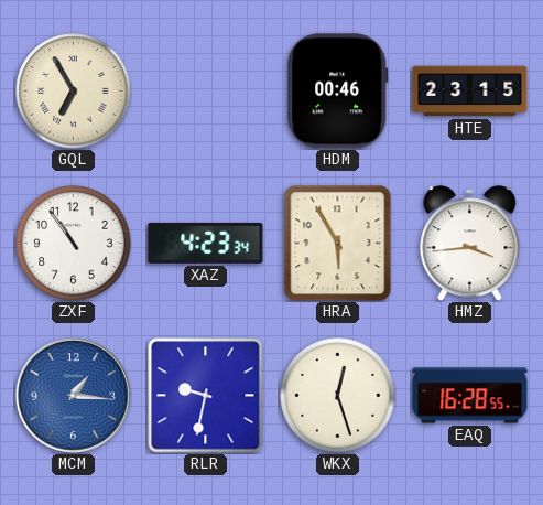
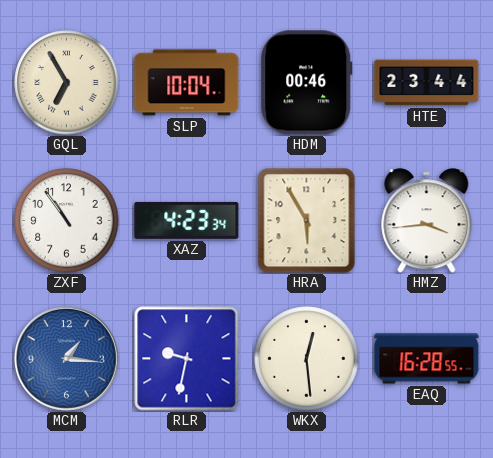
SLP: none -> 10:04
HTE: 23:15 -> 23:44
WKX: 12:27 -> 12:29
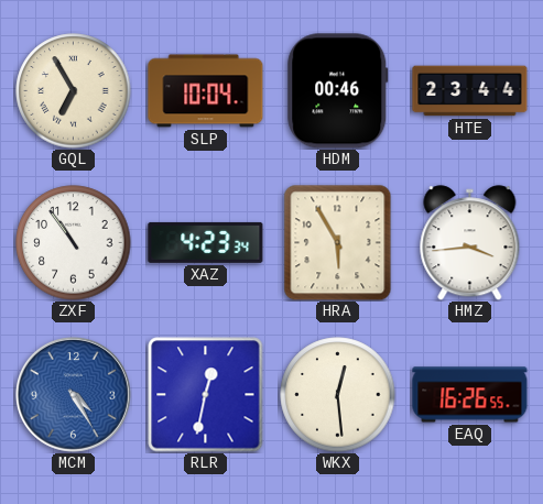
MCM: 1:16 -> 4:25
RLR: 9:32 -> 12:32
EAQ: 16:28 -> 16:26
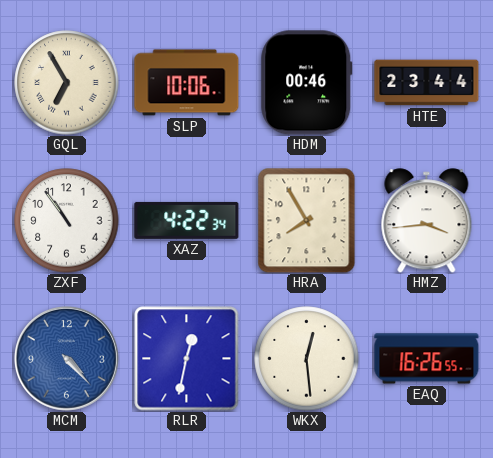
SLP: 10:04 -> 10:06
XAZ: 4:23 -> 4:22
HRA: 5:55 -> 7:55
MCM: 4:25 -> 4:23
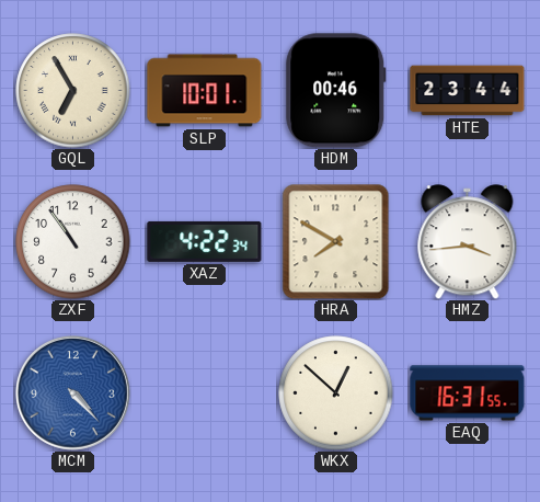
SLP: 10:06 -> 10:01
HRA: 7:55 -> 7:50
RLR: 12:32 -> none
WKX: 12:29 -> 12:52
EAQ: 16:26 -> 16:31
